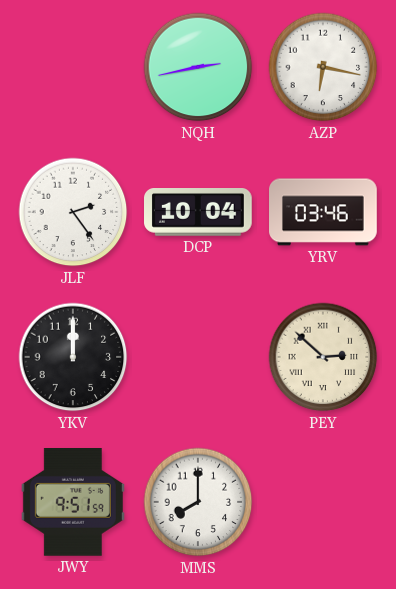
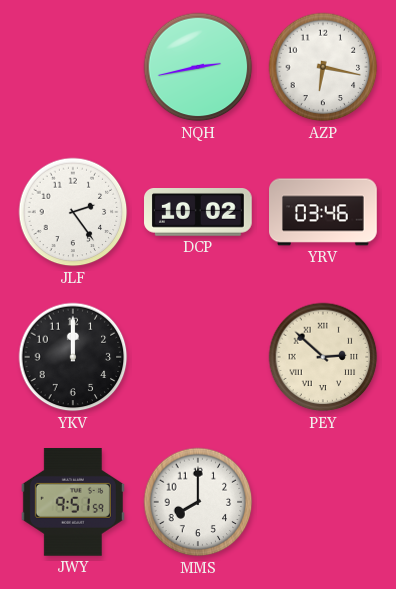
DCP: 10:04 -> 10:02
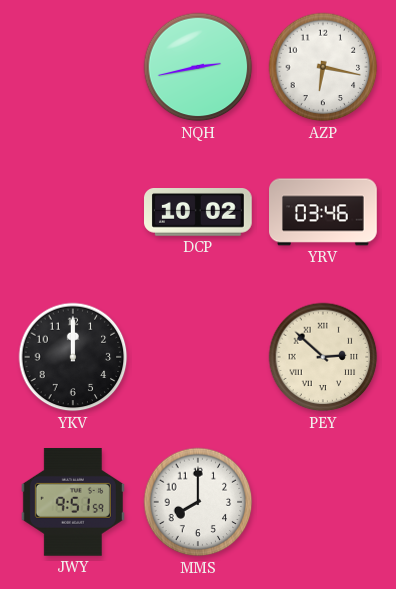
JLF: 2:24 -> none
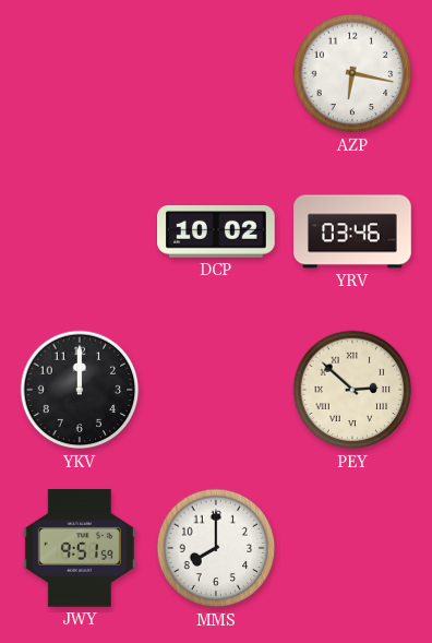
NQH: 2:43 -> none
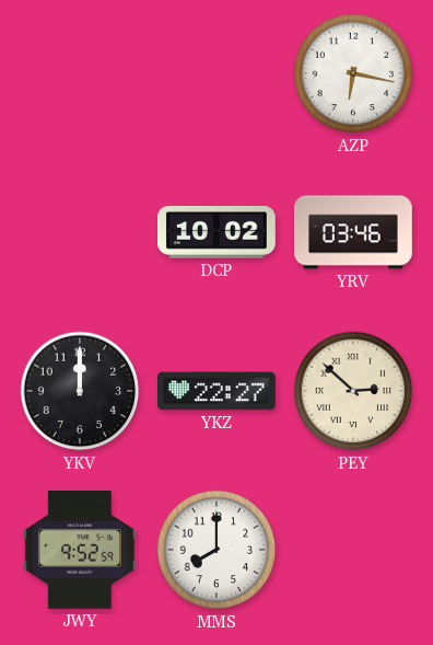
YKZ: none -> 22:27
JWY: 9:51 -> 9:52
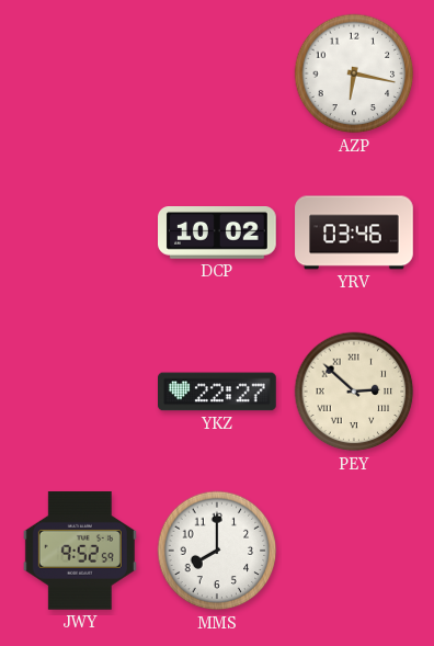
YKV: 12:00 -> none
